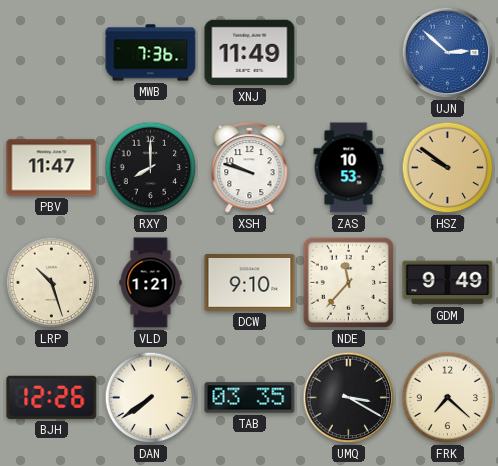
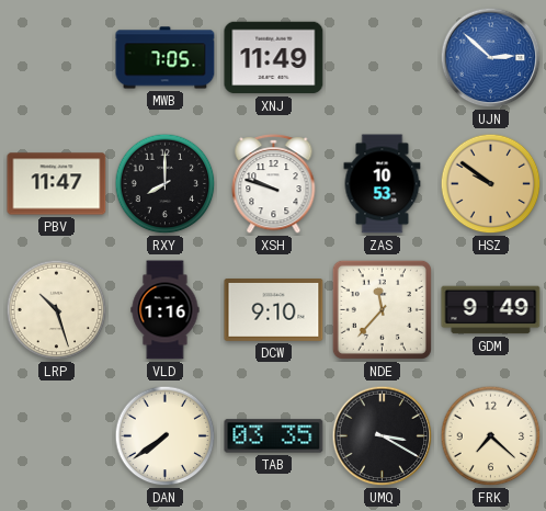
MWB: 7:36 -> 7:05
VLD: 1:21 -> 1:16
BJH: 12:26 -> none
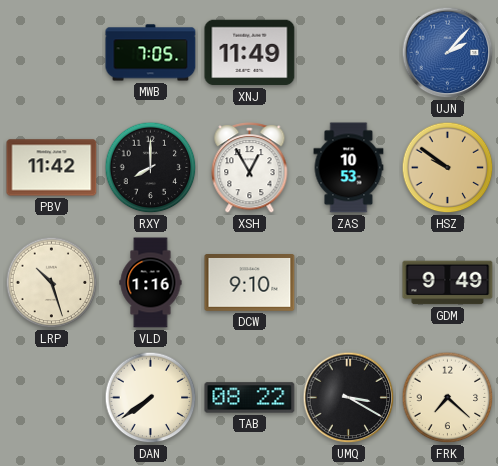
UJN: 2:52 -> 2:07
PBV: 11:47 -> 11:42
XSH: 9:48 -> 12:55
NDE: 11:37 -> none
TAB: 03:35 -> 08:22
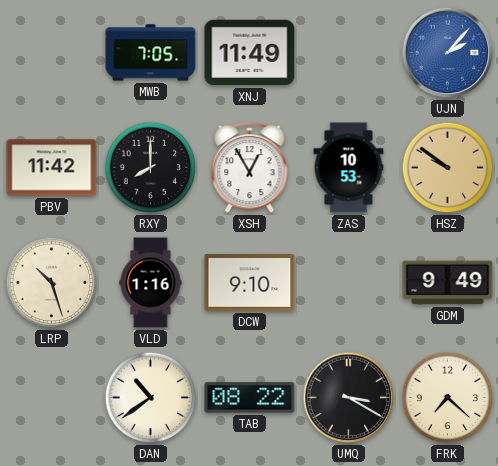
DAN: 7:39 -> 10:39
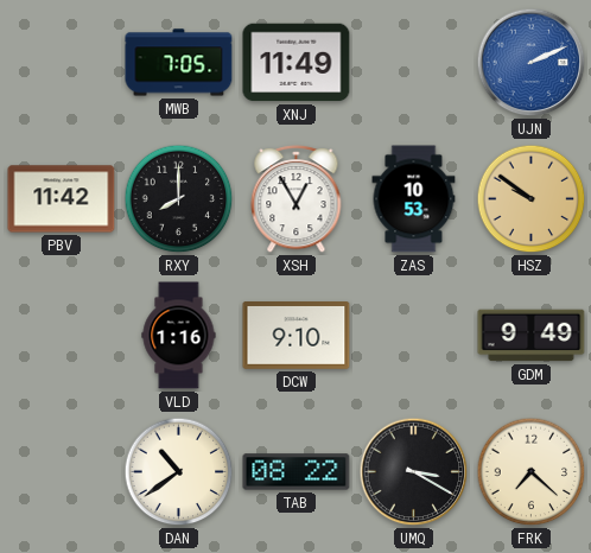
UJN: 2:07 -> 2:11
LRP: 10:27 -> none
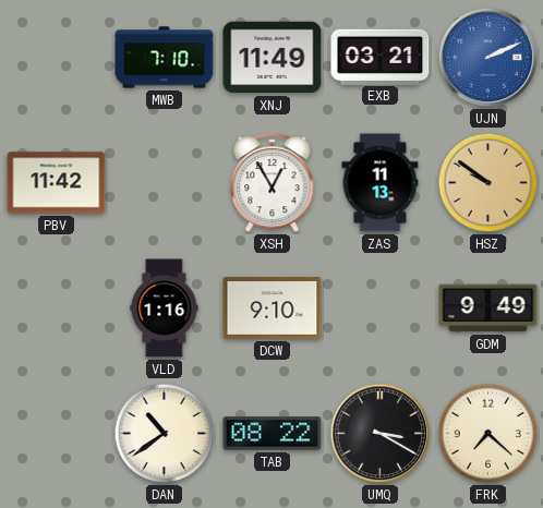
MWB: 7:05 -> 7:10
EXB: none -> 03:21
RXY: 8:00 -> none
ZAS: 10:53 -> 11:13
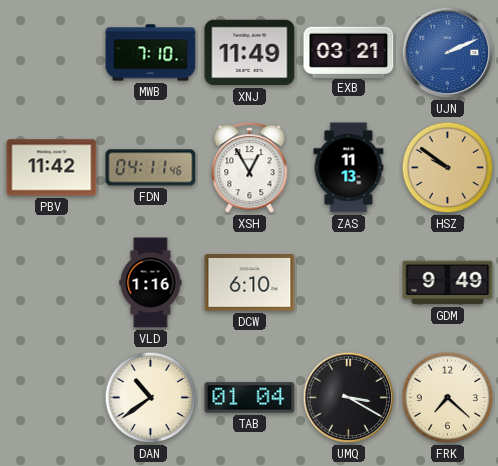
FDN: none -> 04:11
DCW: 9:10 -> 6:10
TAB: 08:22 -> 01:04
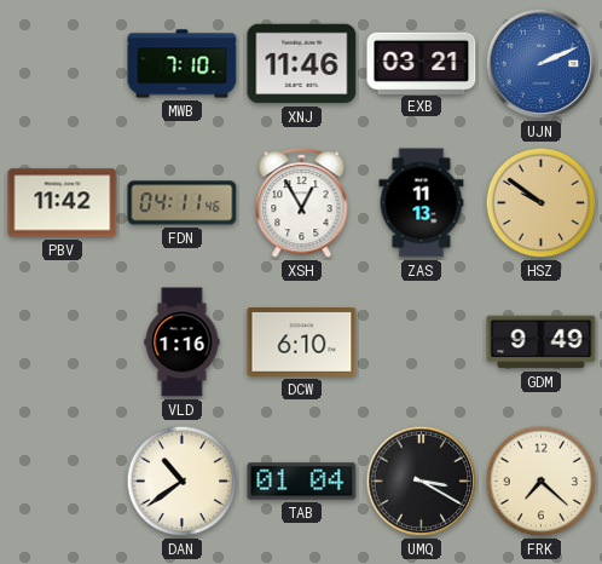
XNJ: 11:49 -> 11:46
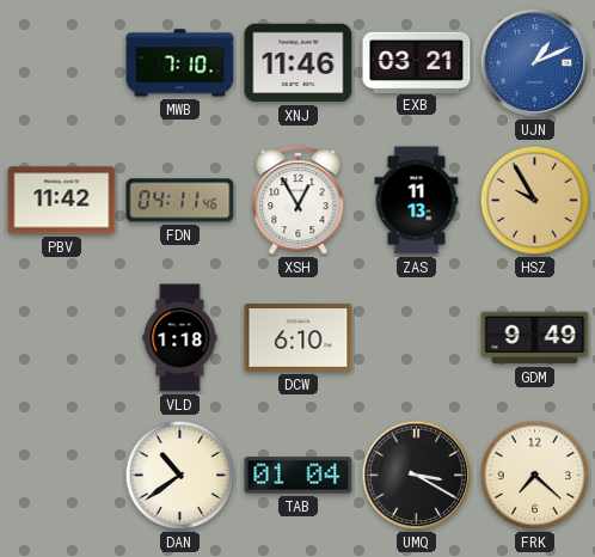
UJN: 2:11 -> 1:11
HSZ: 9:51 -> 9:55
VLD: 1:16 -> 1:18
